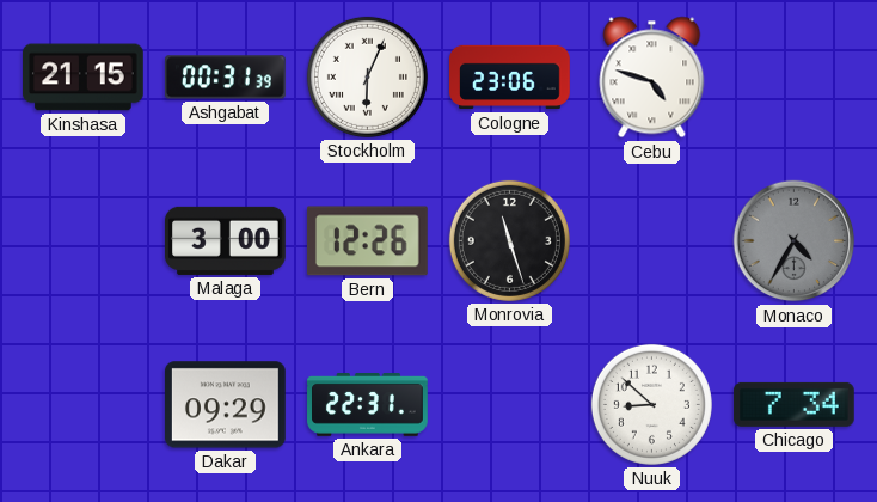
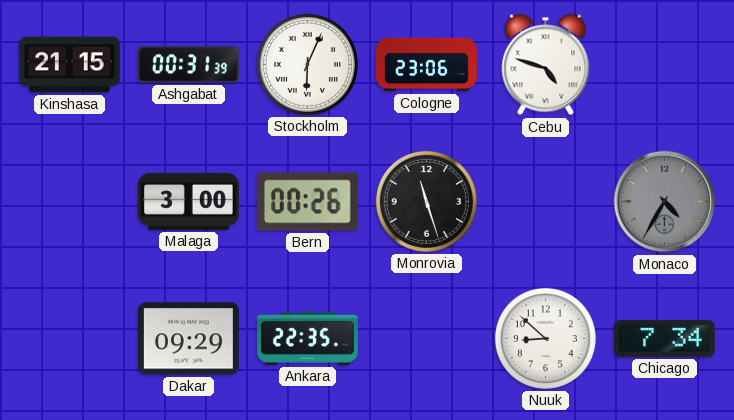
Bern: 12:26 -> 00:26
Ankara: 22:31 -> 22:35
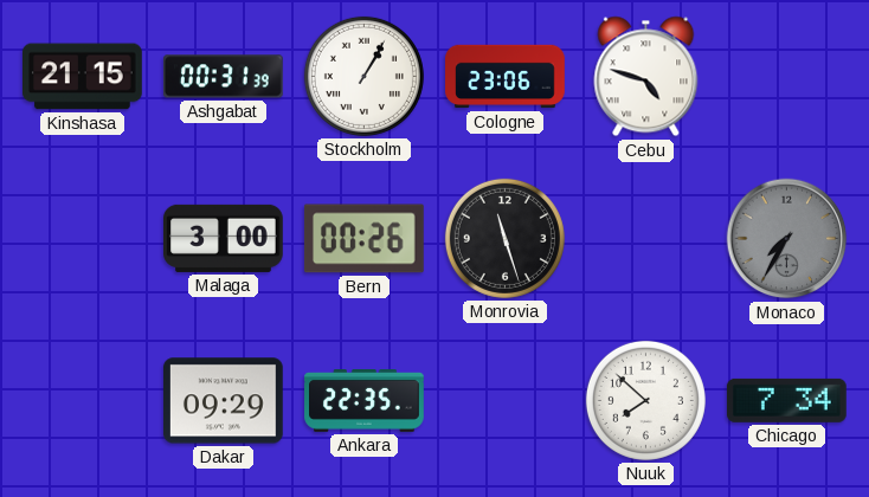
Stockholm: 6:04 -> 1:05
Monaco: 4:35 -> 7:35
Nuuk: 8:52 -> 7:52
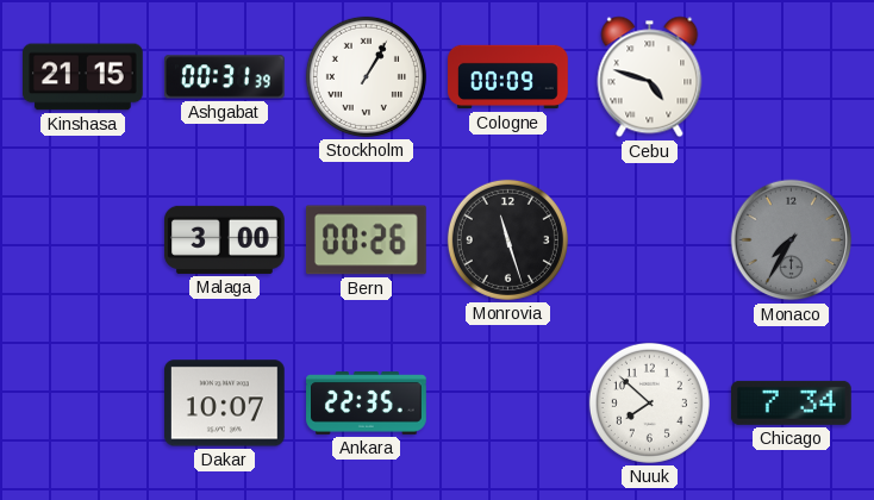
Cologne: 23:06 -> 00:09
Dakar: 09:29 -> 10:07
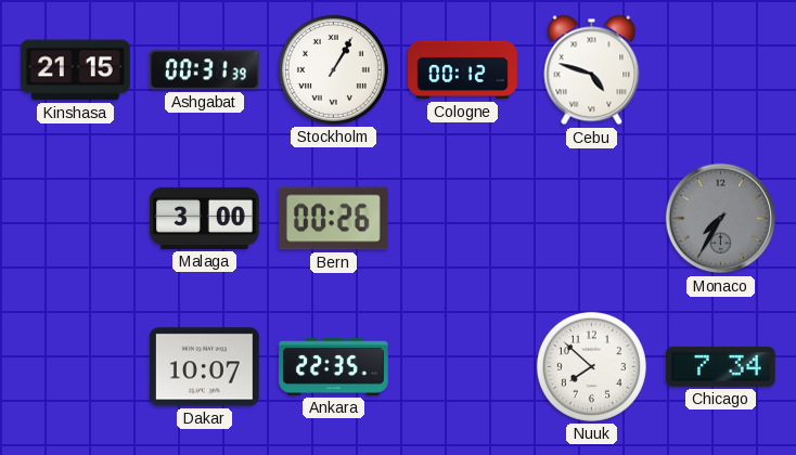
Cologne: 00:09 -> 00:12
Monrovia: 11:27 -> none
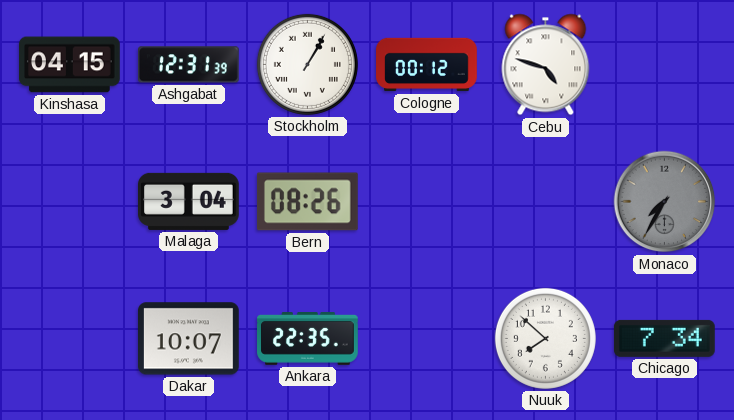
Kinshasa: 21:15 -> 04:15
Ashgabat: 00:31 -> 12:31
Malaga: 3:00 -> 3:04
Bern: 00:26 -> 08:26
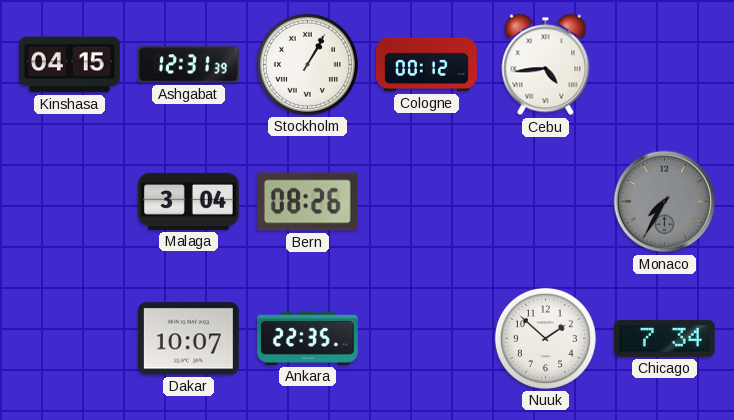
Cebu: 4:48 -> 4:44
Nuuk: 7:52 -> 1:52
